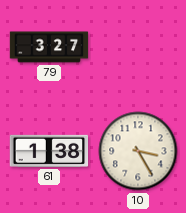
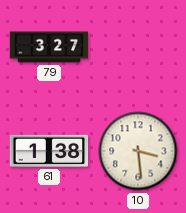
10: 3:25 -> 3:29
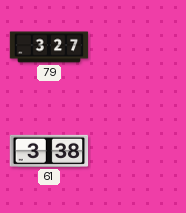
61: 1:38 -> 3:38
10: 3:29 -> none
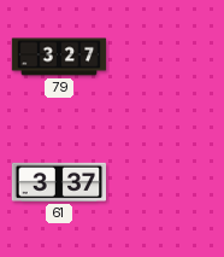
61: 3:38 -> 3:37
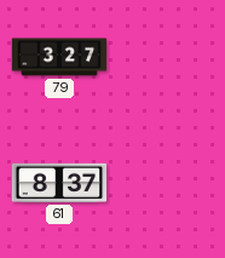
61: 3:37 -> 8:37
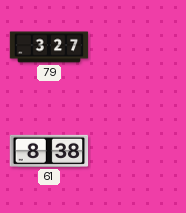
61: 8:37 -> 8:38
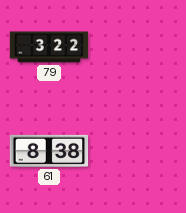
79: 3:27 -> 3:22
